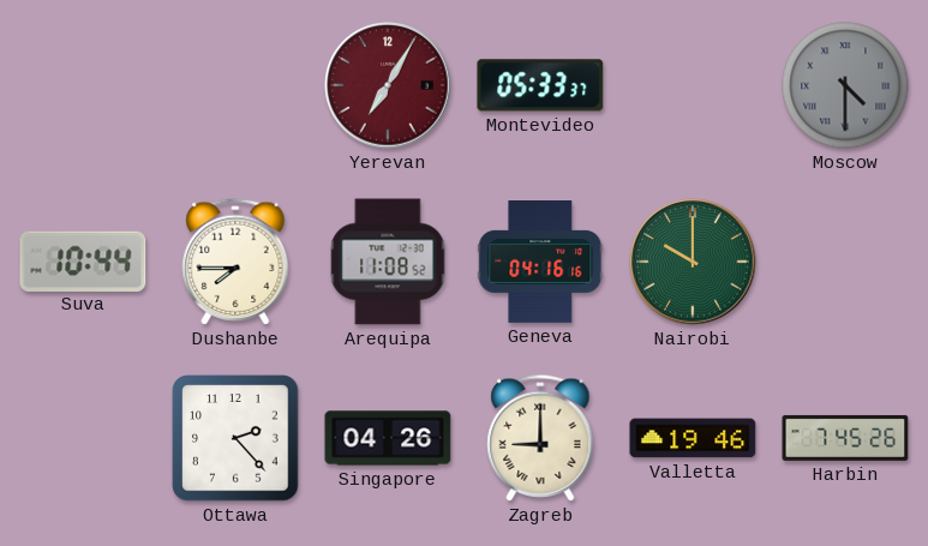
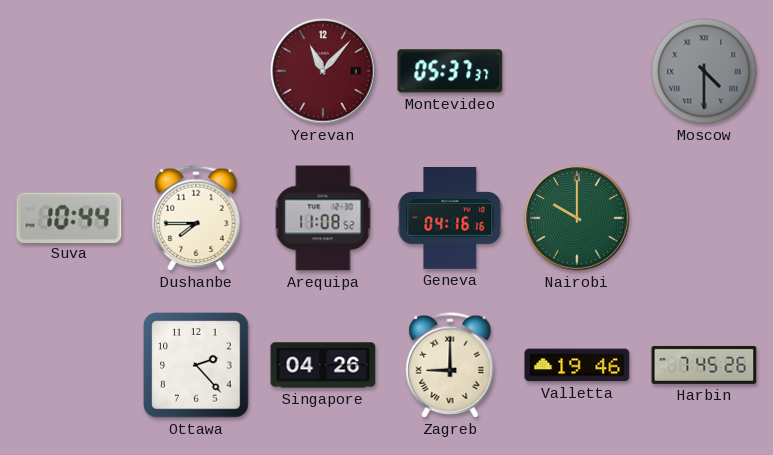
Yerevan: 7:05 -> 11:07
Montevideo: 05:33 -> 05:37
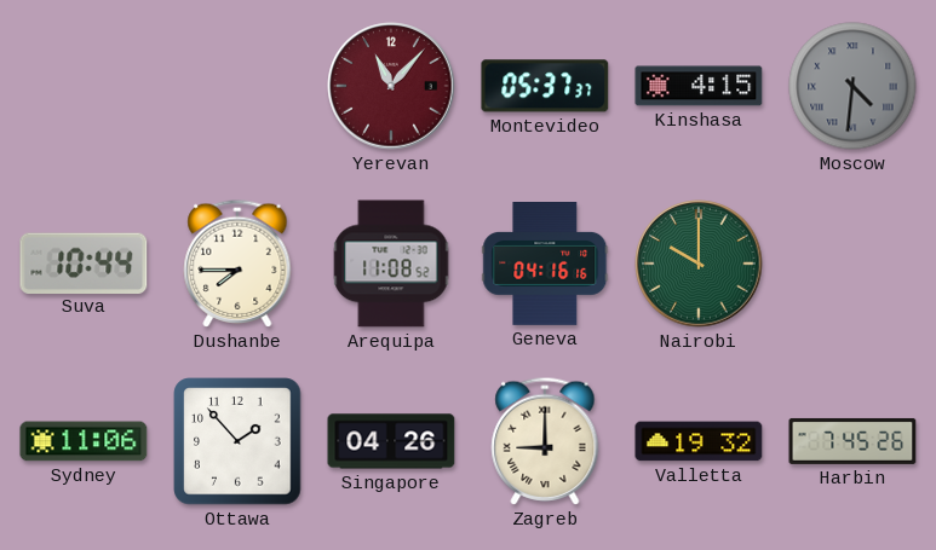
Kinshasa: none -> 4:15
Moscow: 4:30 -> 4:31
Sydney: none -> 11:06
Ottawa: 2:23 -> 1:53
Valletta: 19:46 -> 19:32
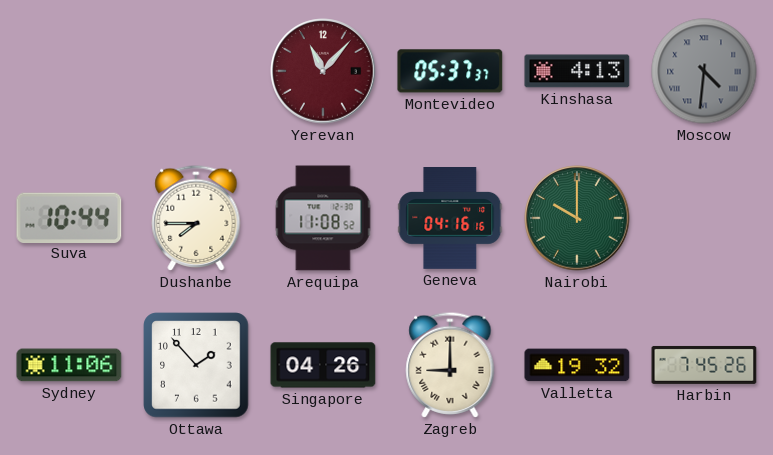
Kinshasa: 4:15 -> 4:13
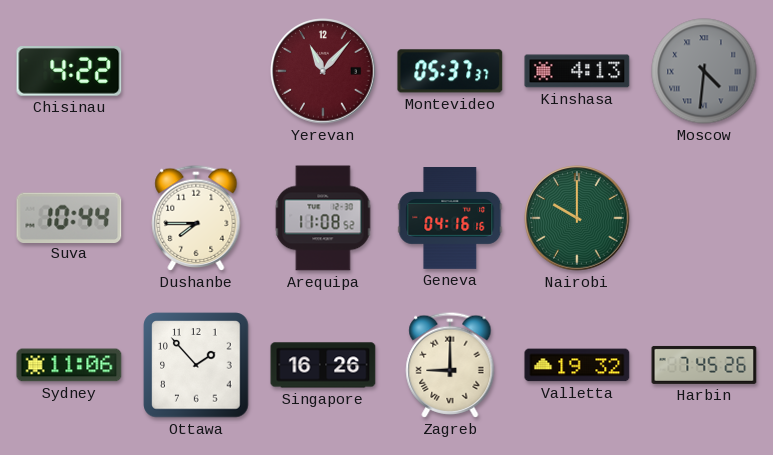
Chisinau: none -> 4:22
Singapore: 04:26 -> 16:26
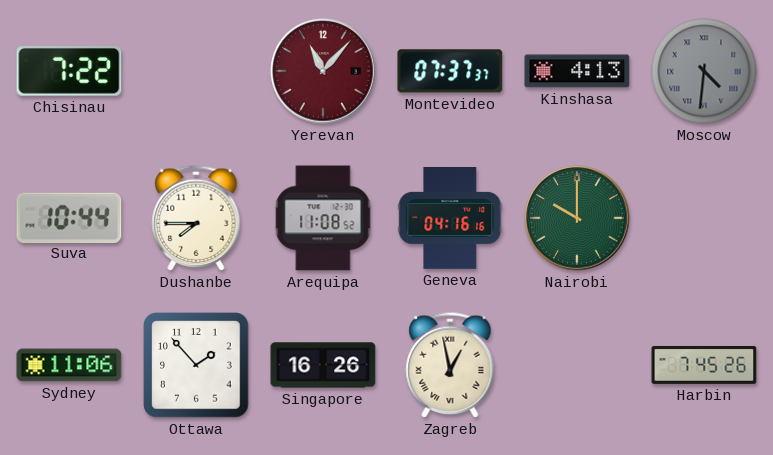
Chisinau: 4:22 -> 7:22
Montevideo: 05:37 -> 07:37
Zagreb: 9:00 -> 12:58
Valletta: 19:32 -> none
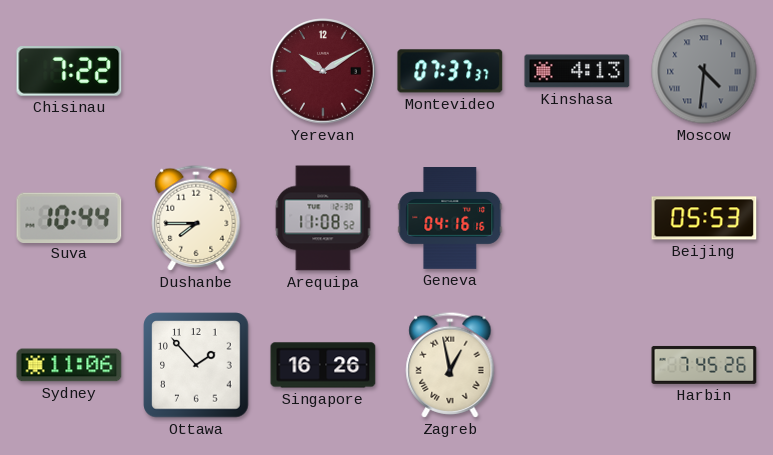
Yerevan: 11:07 -> 10:10
Nairobi: 10:00 -> none
Beijing: none -> 05:53
